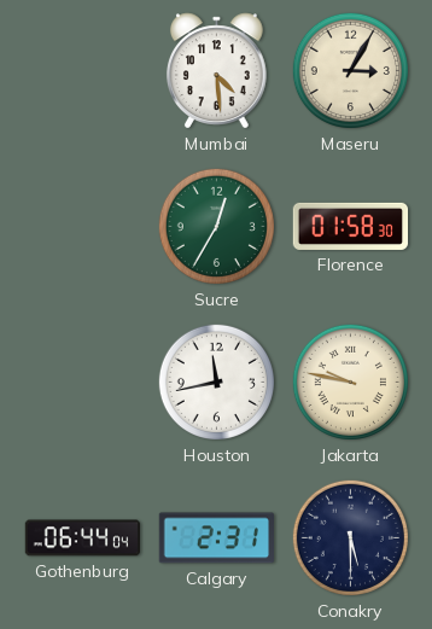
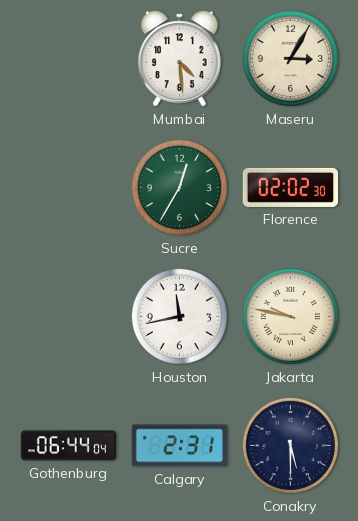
Florence: 01:58 -> 02:02
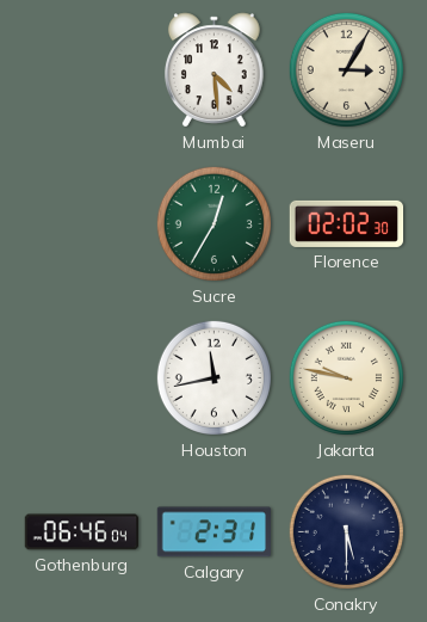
Gothenburg: 06:44 -> 06:46
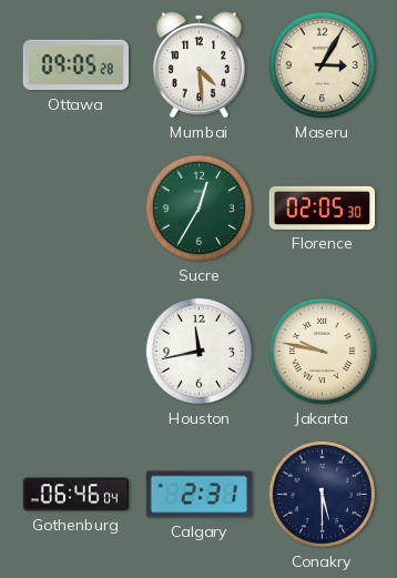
Ottawa: none -> 09:05
Florence: 02:02 -> 02:05
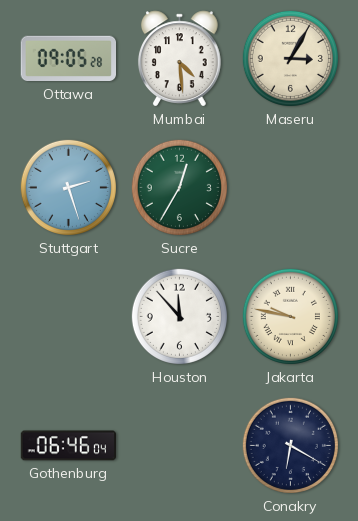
Stuttgart: none -> 2:27
Florence: 02:05 -> none
Houston: 11:43 -> 11:53
Calgary: 2:31 -> none
Conakry: 5:30 -> 6:20
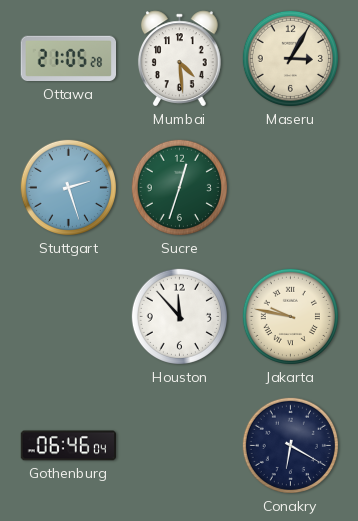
Ottawa: 09:05 -> 21:05
Sucre: 12:35 -> 12:33
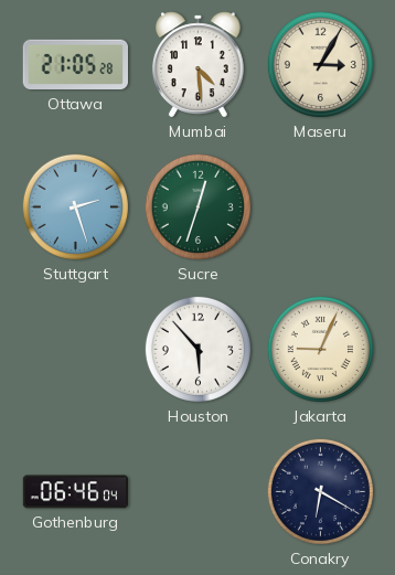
Houston: 11:53 -> 5:53
Jakarta: 9:47 -> 9:04
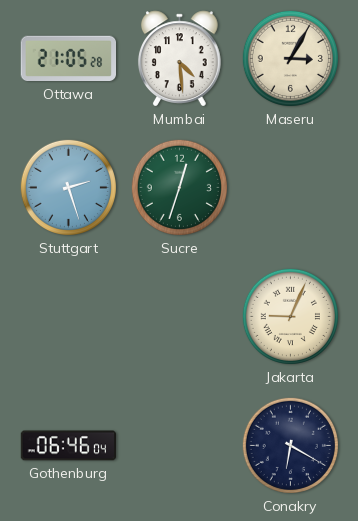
Houston: 5:53 -> none
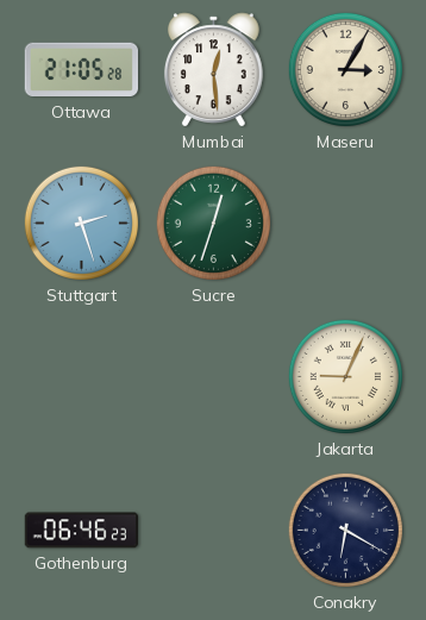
Mumbai: 4:29 -> 12:29
Gothenburg: 06:46:04 -> 06:46:23
